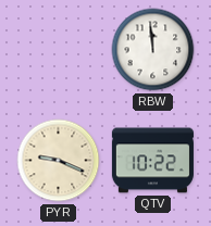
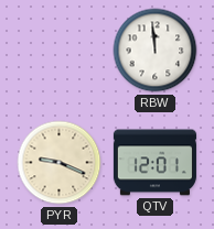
QTV: 10:22 -> 12:01
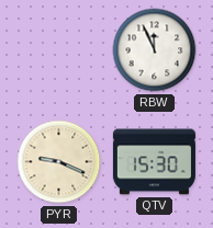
RBW: 11:59 -> 11:56
QTV: 12:01 -> 15:30
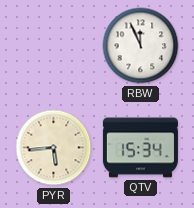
PYR: 9:19 -> 5:44
QTV: 15:30 -> 15:34
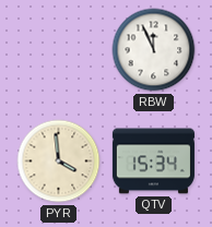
PYR: 5:44 -> 3:59
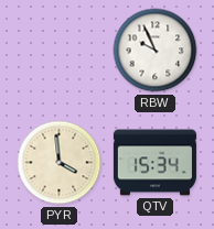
RBW: 11:56 -> 9:56
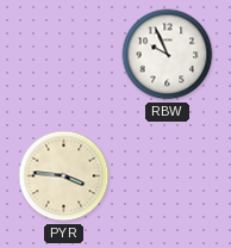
PYR: 3:59 -> 3:46
QTV: 15:34 -> none
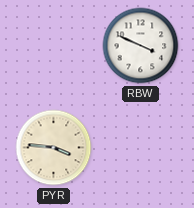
RBW: 9:56 -> 3:49
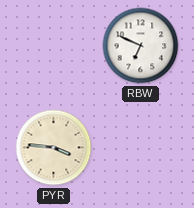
RBW: 3:49 -> 6:49
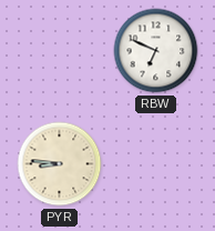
PYR: 3:46 -> 8:46
